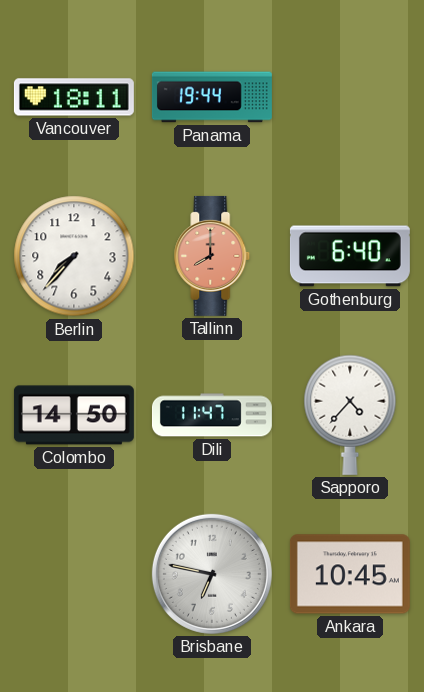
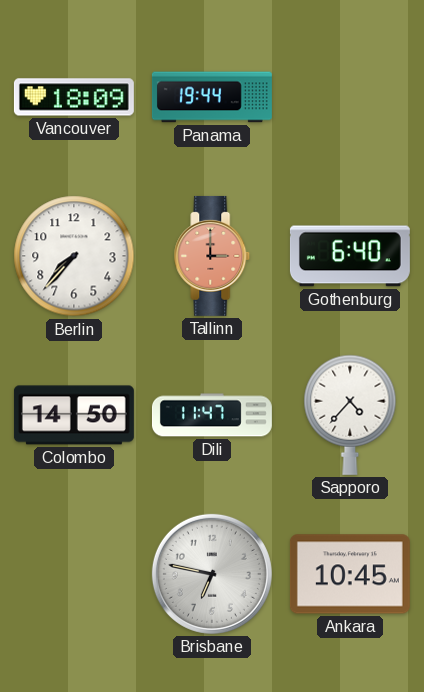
Vancouver: 18:11 -> 18:09
Tallinn: 8:00 -> 3:00
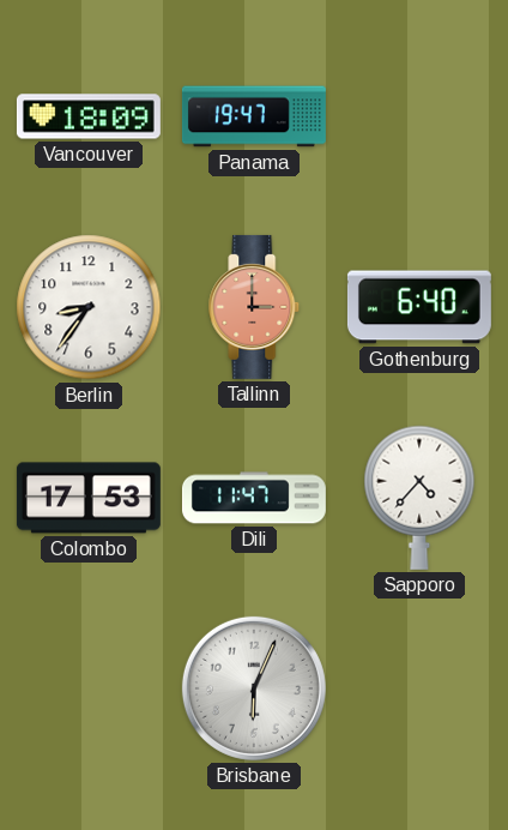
Panama: 19:44 -> 19:47
Berlin: 7:37 -> 8:36
Colombo: 14:50 -> 17:53
Brisbane: 6:47 -> 6:04
Ankara: 10:45 -> none
